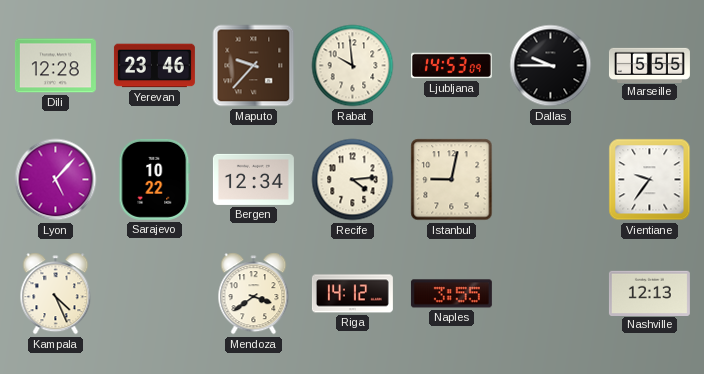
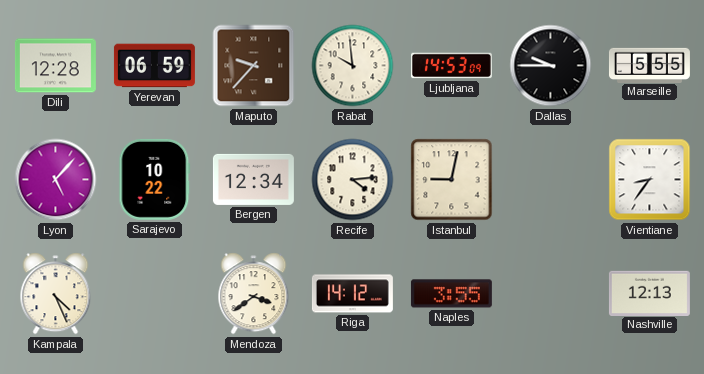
Yerevan: 23:46 -> 06:59
Vientiane: 9:36 -> 8:36
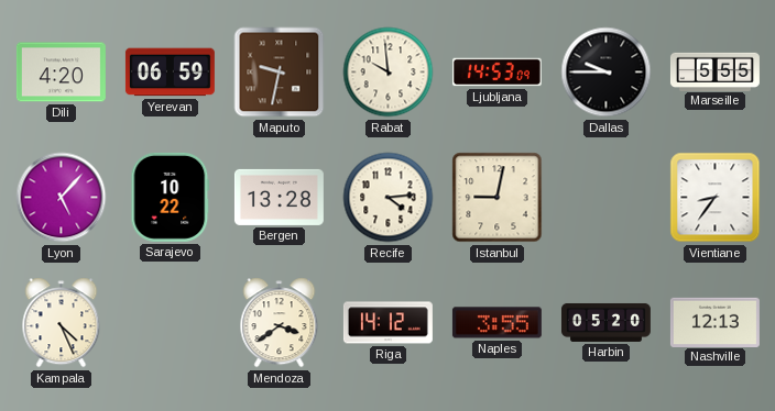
Dili: 12:28 -> 4:20
Maputo: 9:37 -> 9:32
Bergen: 12:34 -> 13:28
Harbin: none -> 05:20
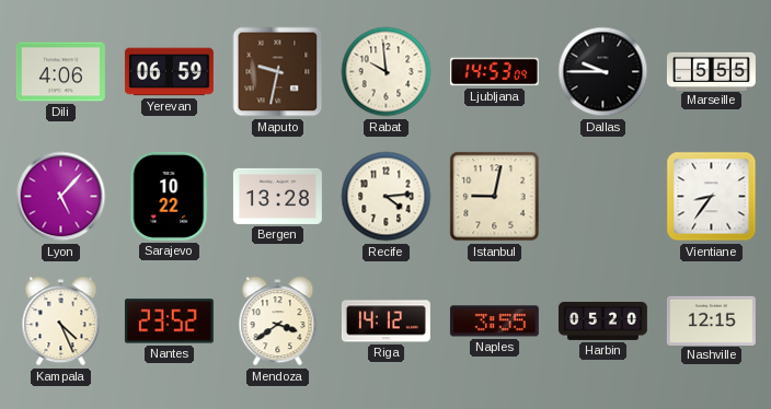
Dili: 4:20 -> 4:06
Nantes: none -> 23:52
Nashville: 12:13 -> 12:15
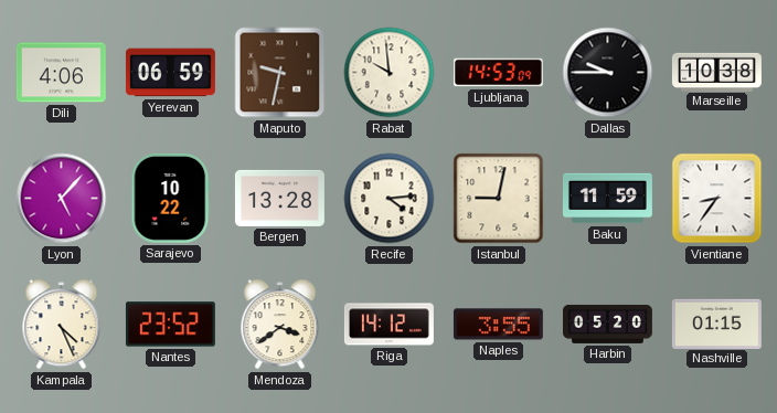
Marseille: 5:55 -> 10:38
Baku: none -> 11:59
Nashville: 12:15 -> 01:15
